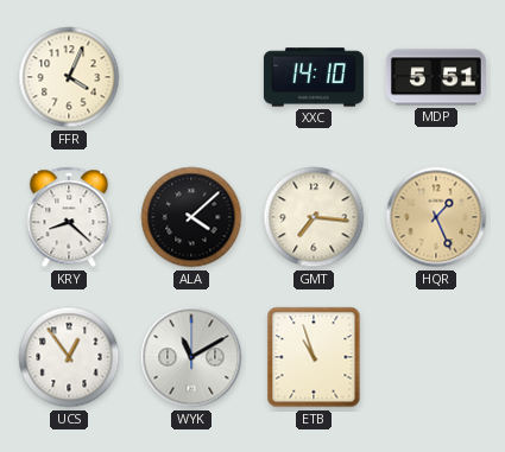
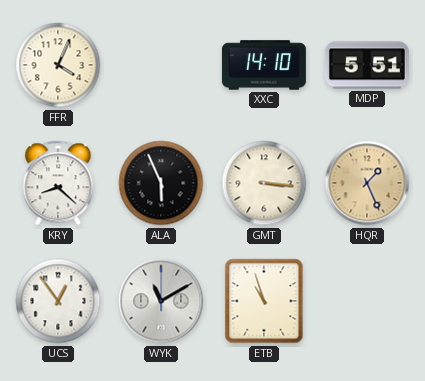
ALA: 4:08 -> 5:56
GMT: 7:16 -> 3:16
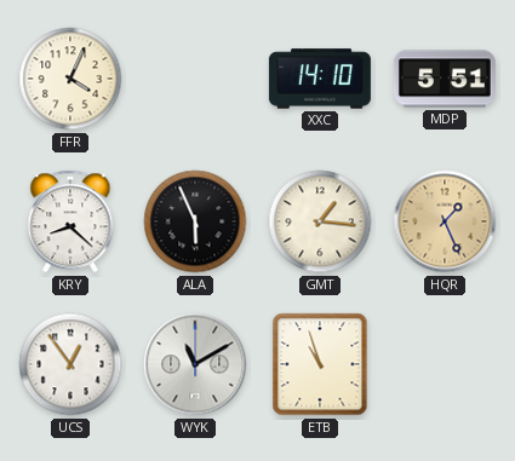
GMT: 3:16 -> 1:16
